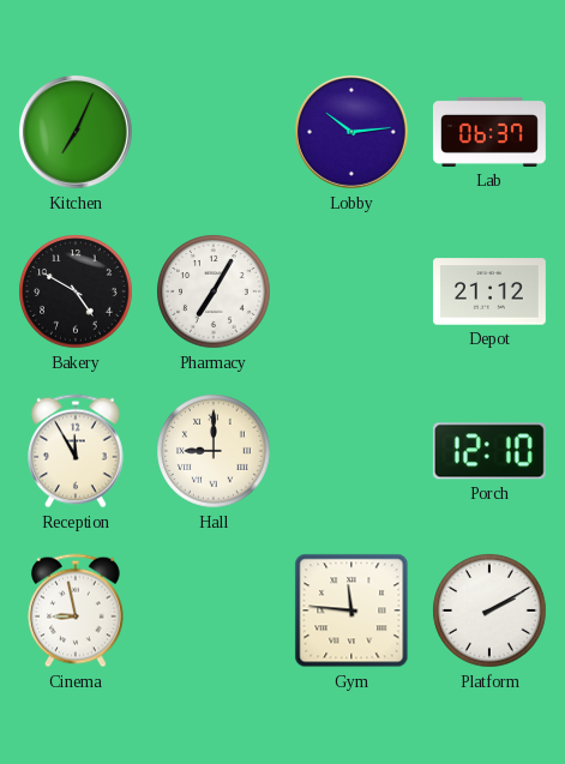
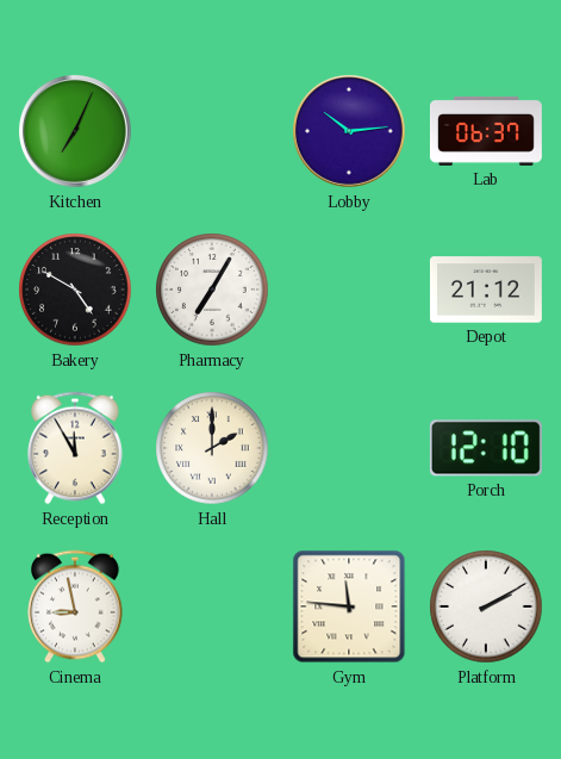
Hall: 9:00 -> 2:00
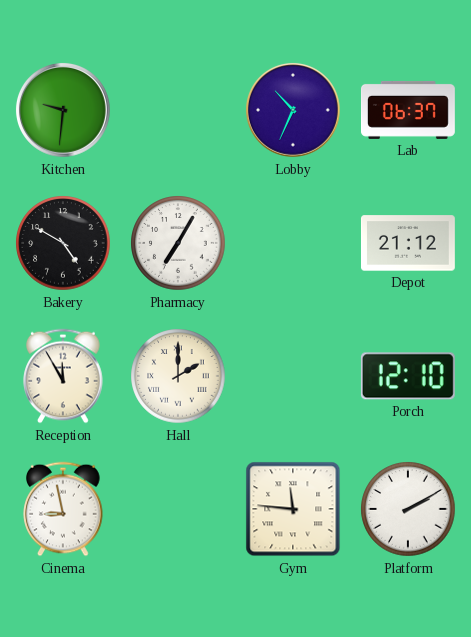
Kitchen: 7:04 -> 9:31
Lobby: 10:14 -> 10:34
